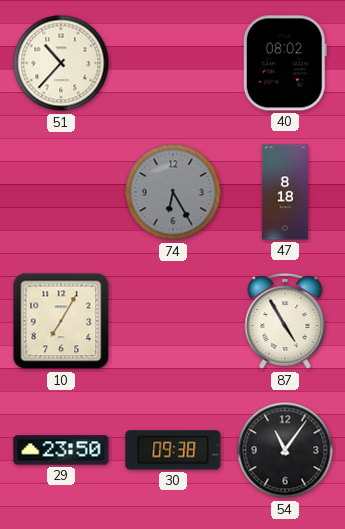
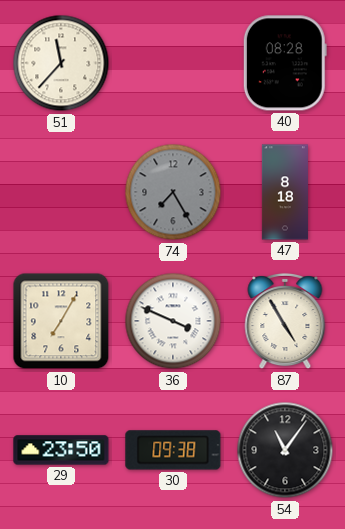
51: 10:37 -> 11:37
40: 08:02 -> 08:28
74: 6:25 -> 7:25
36: none -> 3:49
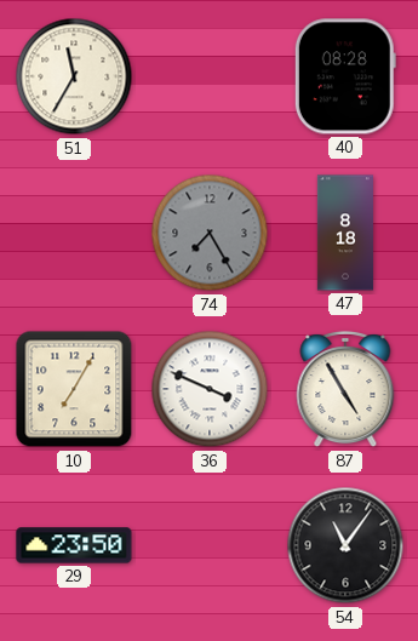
51: 11:37 -> 11:35
30: 09:38 -> none
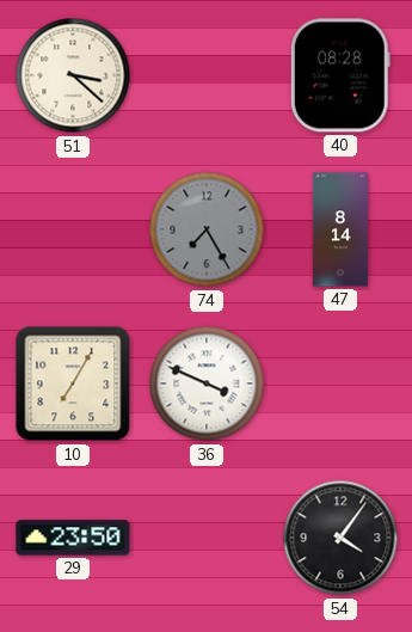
51: 11:35 -> 3:22
47: 8:18 -> 8:14
87: 4:55 -> none
54: 11:06 -> 4:06
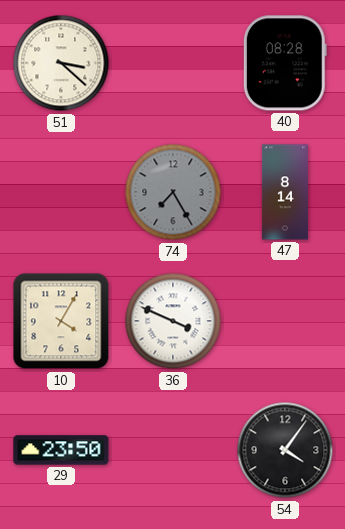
10: 7:05 -> 4:05
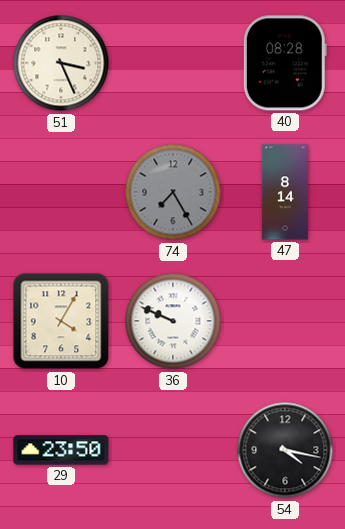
51: 3:22 -> 3:26
36: 3:49 -> 9:49
54: 4:06 -> 4:17
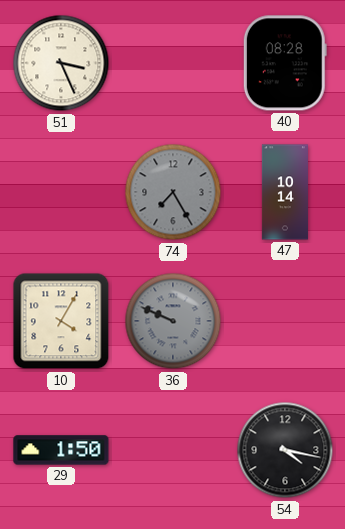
47: 8:14 -> 10:14
36 dial: white -> grey
29: 23:50 -> 1:50
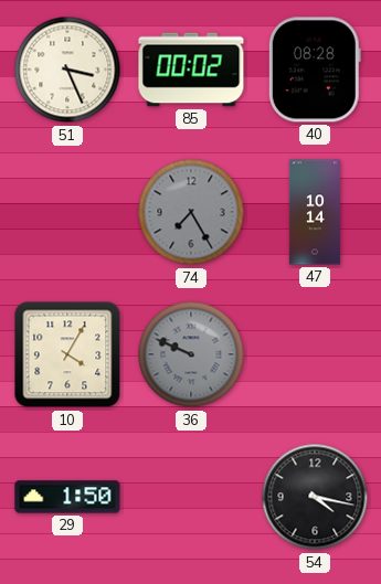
85: none -> 00:02
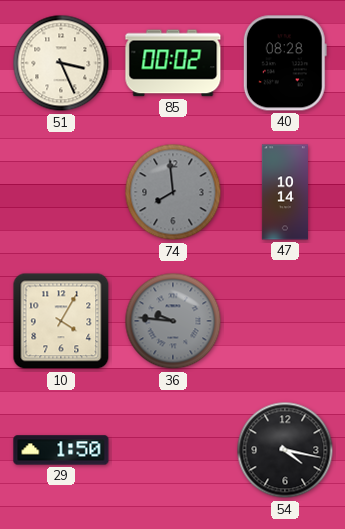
74: 7:25 -> 7:59
36: 9:49 -> 9:46
